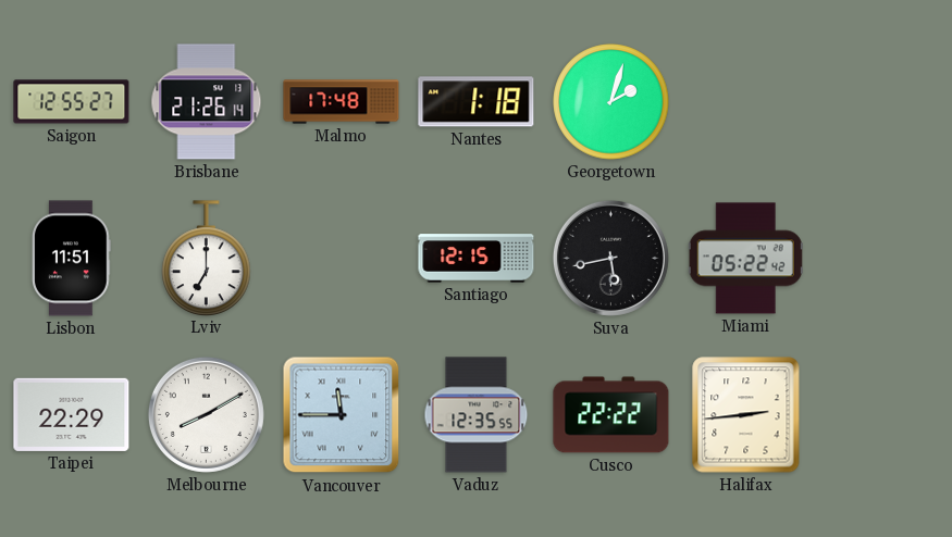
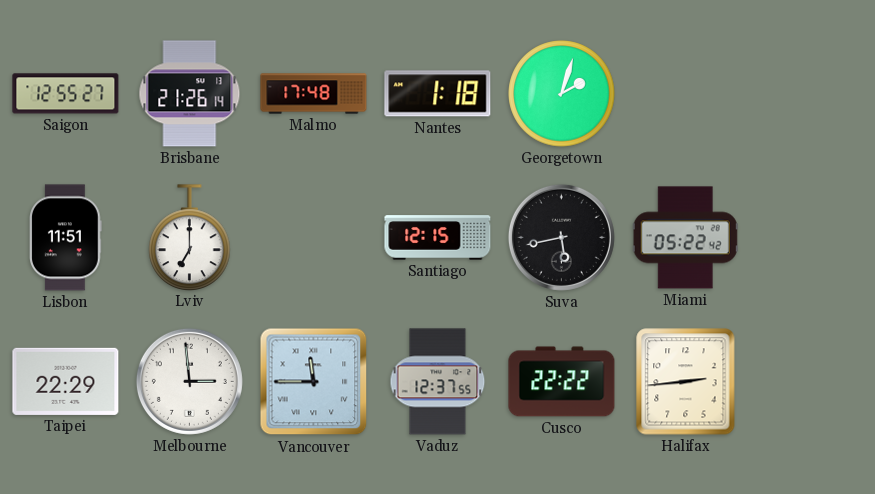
Melbourne: 8:10 -> 2:59
Vaduz: 12:35 -> 12:37
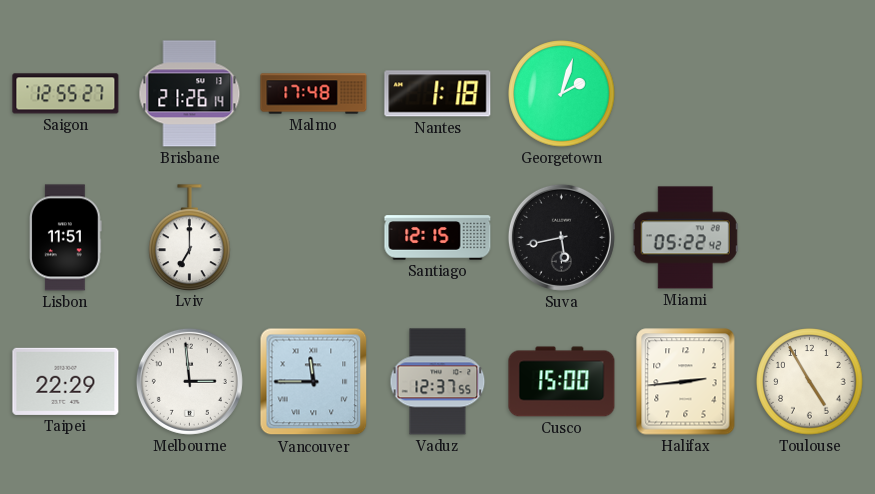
Cusco: 22:22 -> 15:00
Toulouse: none -> 4:55
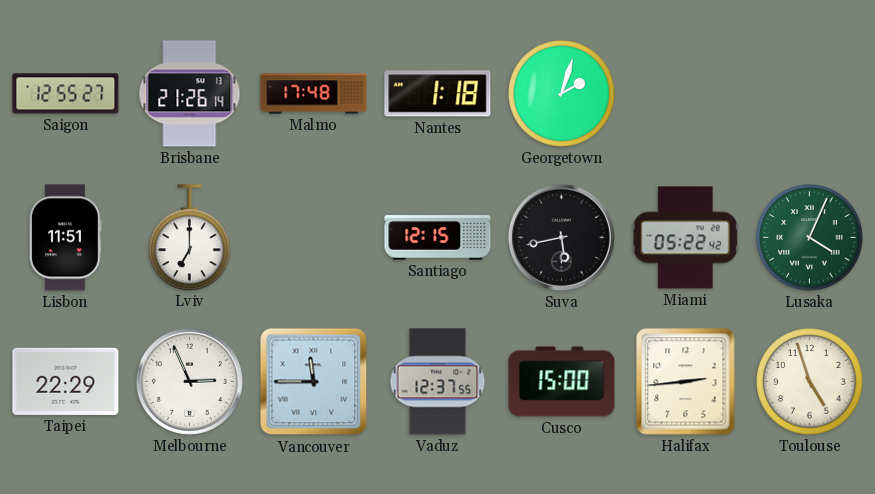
Lusaka: none -> 4:04
Melbourne: 2:59 -> 2:56
Toulouse: 4:55 -> 4:57
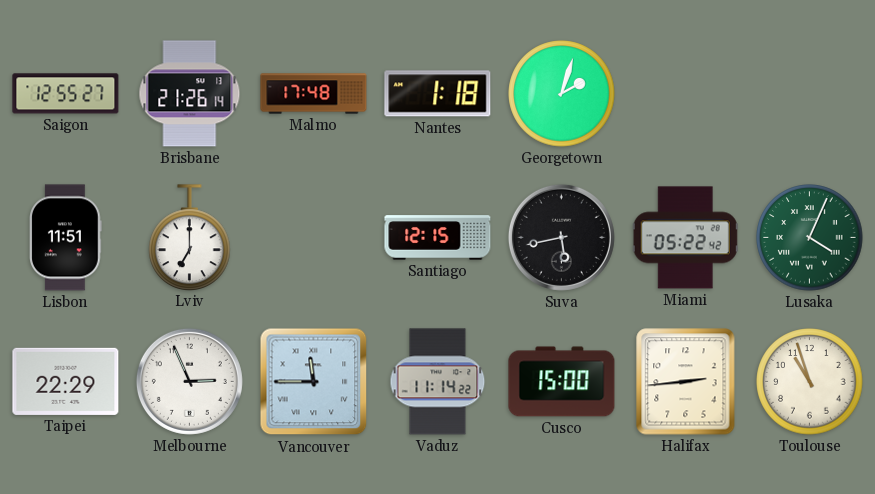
Vaduz: 12:37 -> 11:14
Toulouse: 4:57 -> 10:57
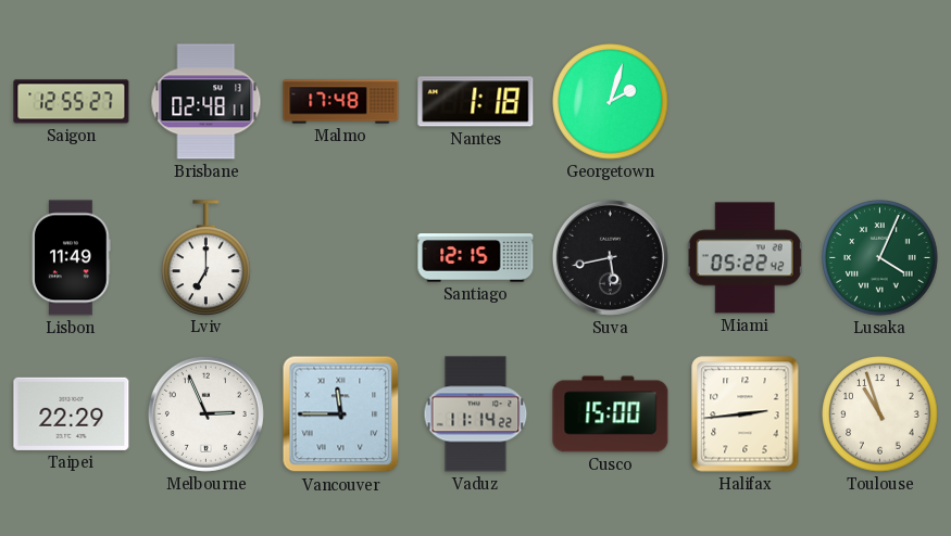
Brisbane: 21:26 -> 02:48
Lisbon: 11:51 -> 11:49
